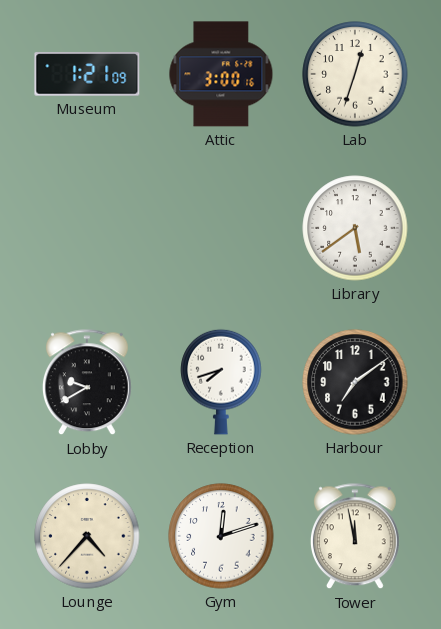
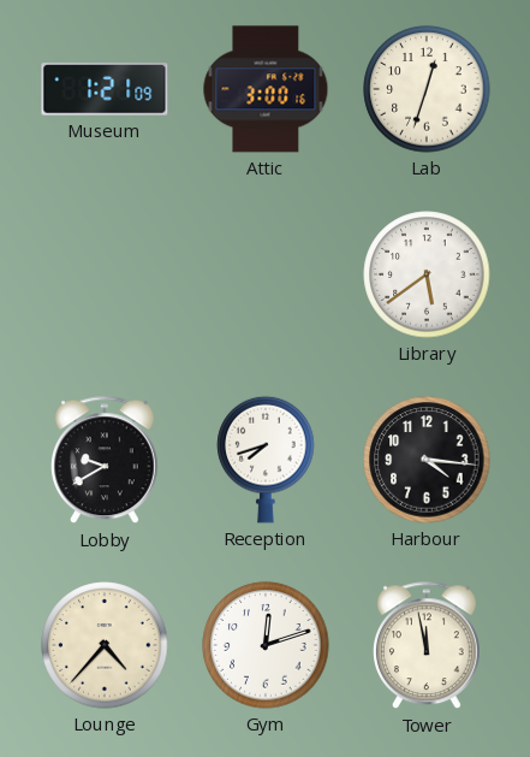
Harbour: 7:09 -> 4:16
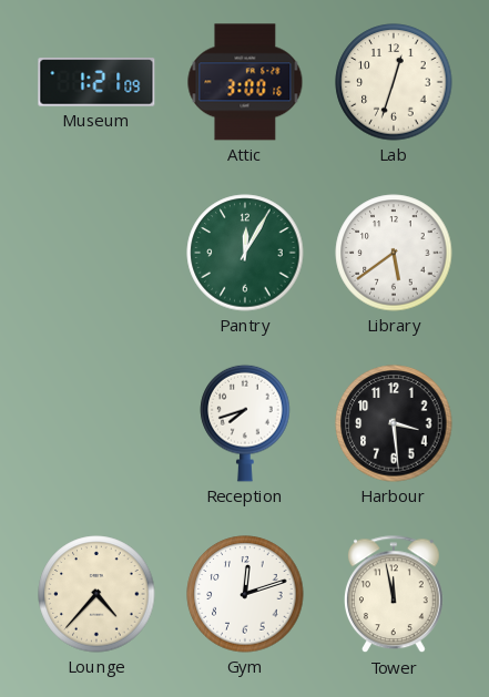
Pantry: none -> 12:05
Lobby: 9:40 -> none
Harbour: 4:16 -> 3:29
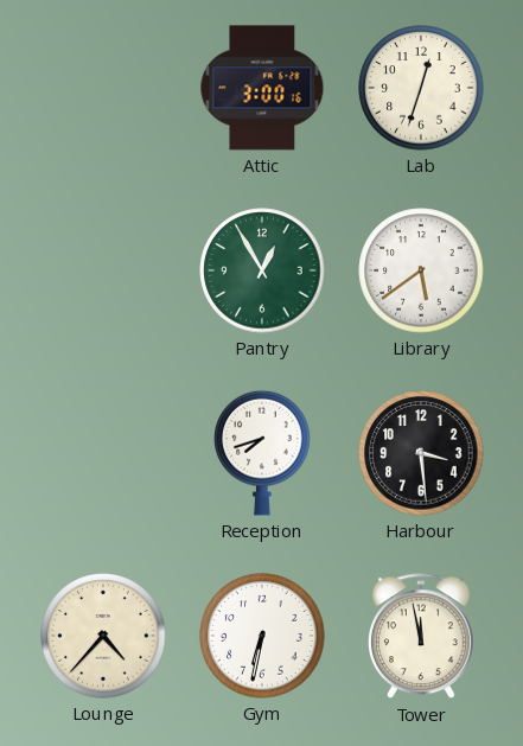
Museum: 1:21 -> none
Pantry: 12:05 -> 12:55
Gym: 12:12 -> 6:32
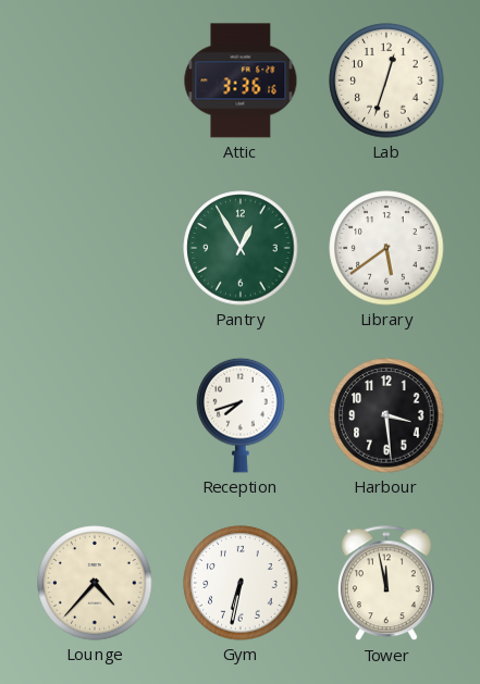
Attic: 3:00 -> 3:36
